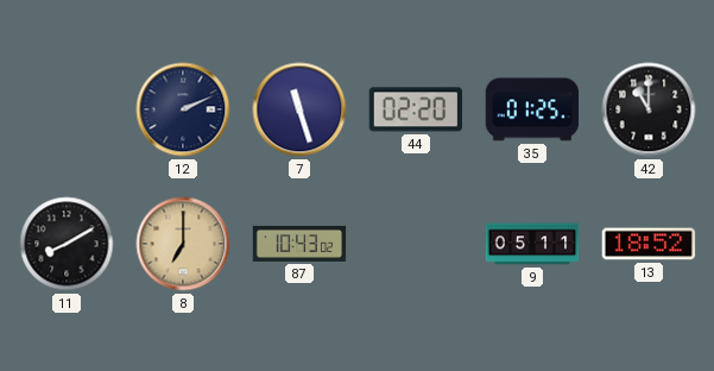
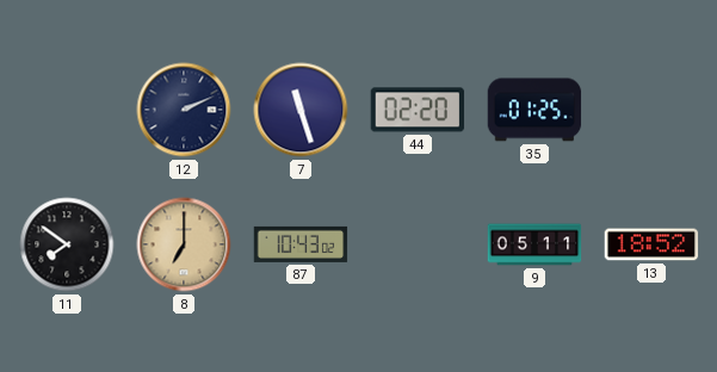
42: 11:00 -> none
11: 8:10 -> 7:51
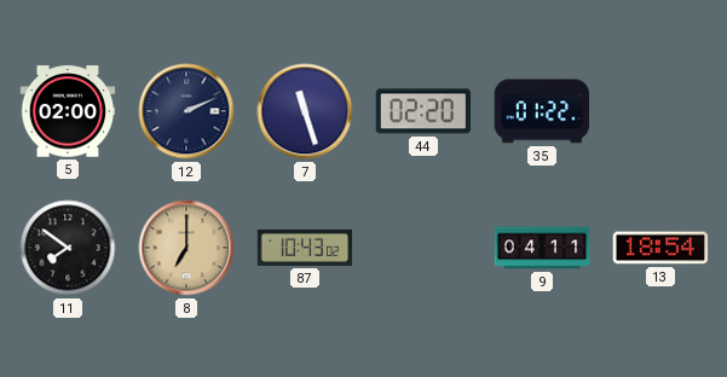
5: none -> 02:00
35: 01:25 -> 01:22
9: 05:11 -> 04:11
13: 18:52 -> 18:54
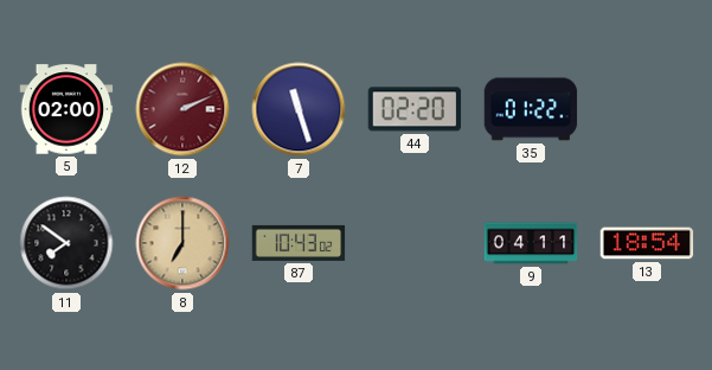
12 dial: navy -> burgundy
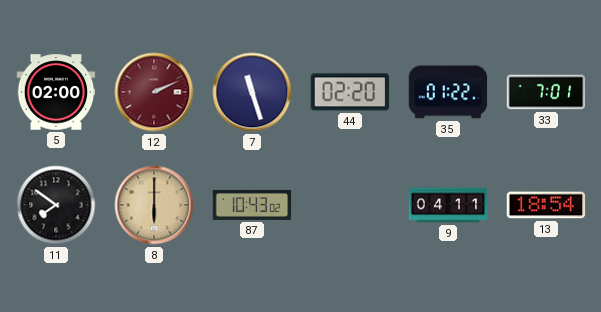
33: none -> 7:01
8: 7:00 -> 6:00
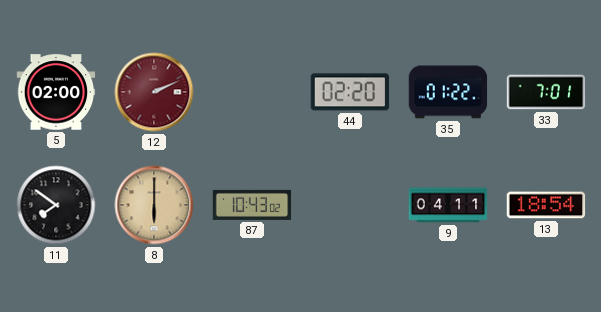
7: 11:27 -> none
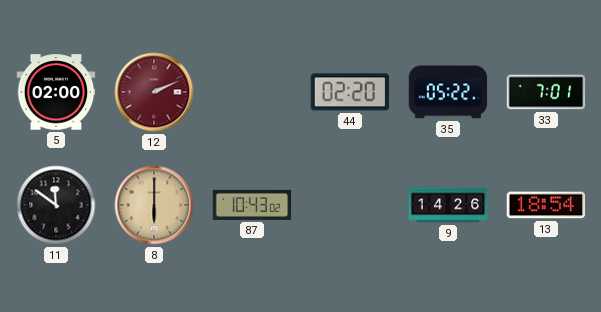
35: 01:22 -> 05:22
11: 7:51 -> 11:51
9: 04:11 -> 14:26
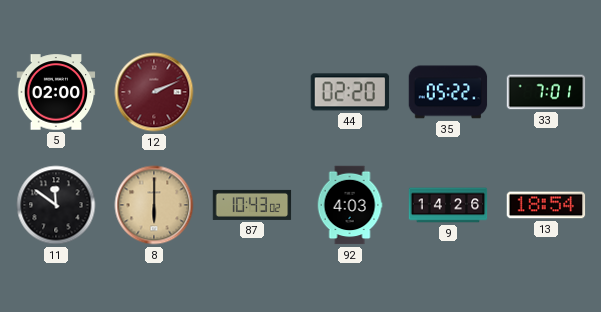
92: none -> 4:03
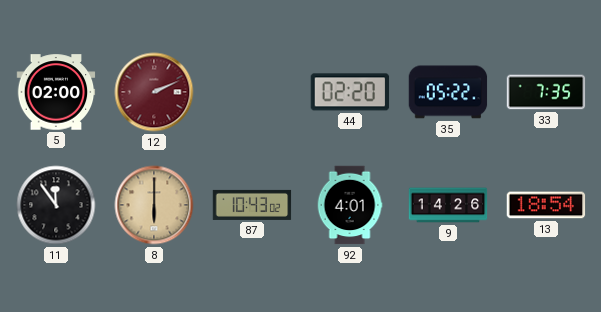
33: 7:01 -> 7:35
11: 11:51 -> 11:54
92: 4:03 -> 4:01
